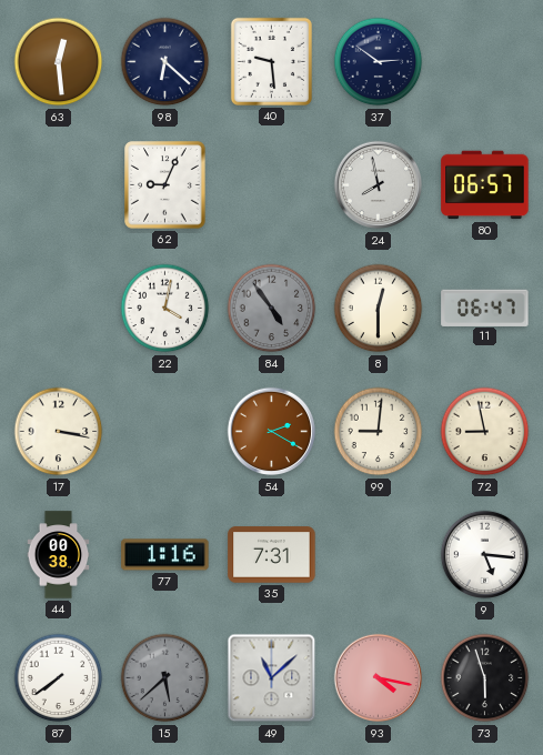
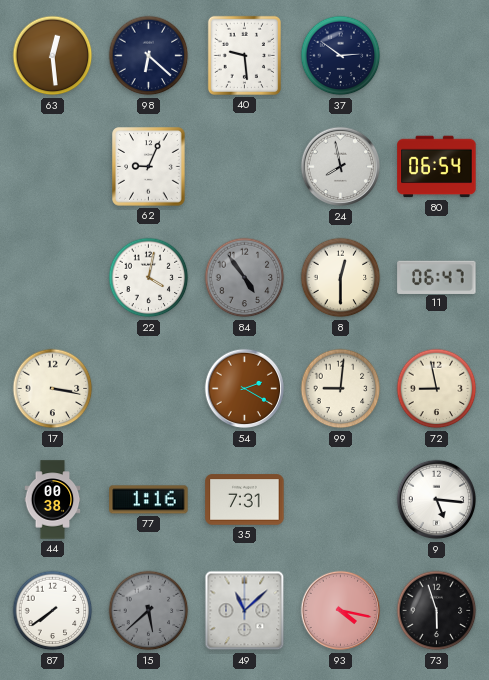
80: 06:57 -> 06:54
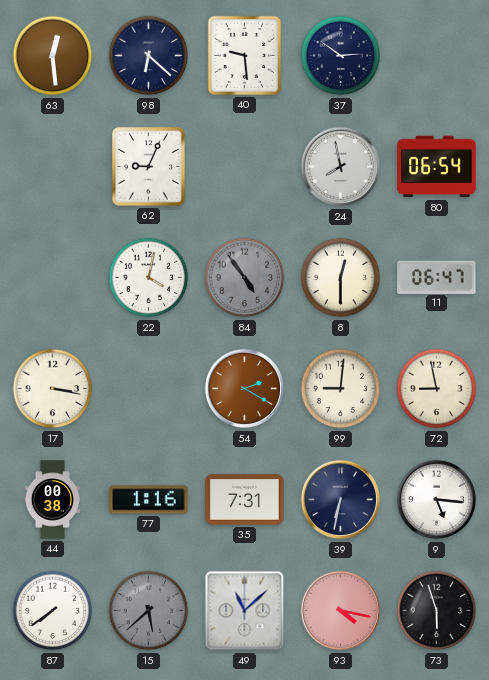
39: none -> 6:32
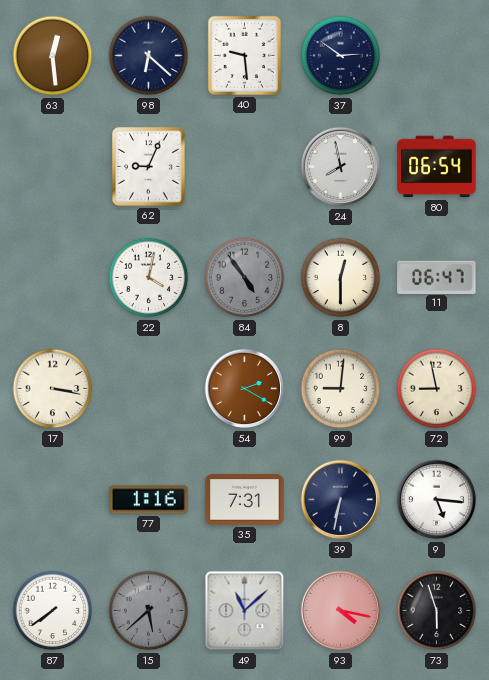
44: 00:38 -> none
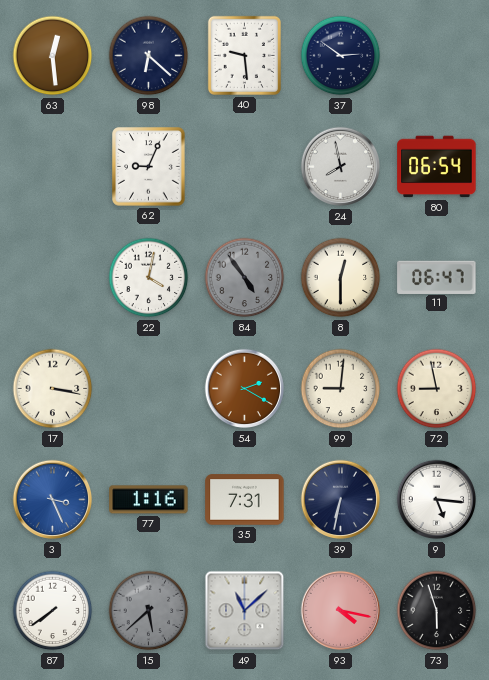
3: none -> 3:26
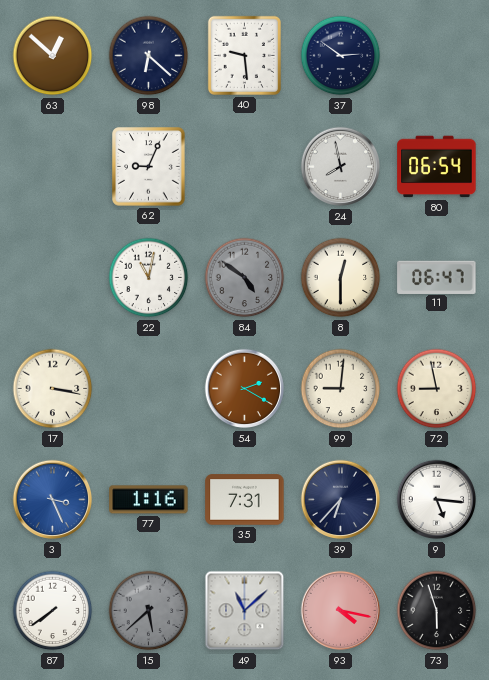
63: 12:29 -> 12:52
22: 4:02 -> 11:02
84: 4:54 -> 4:51
39: 6:32 -> 6:37
